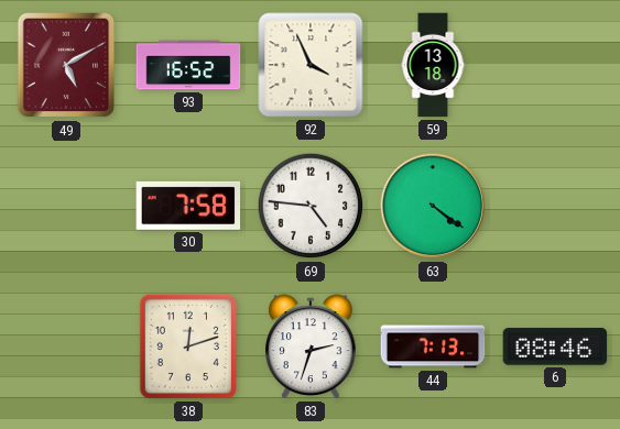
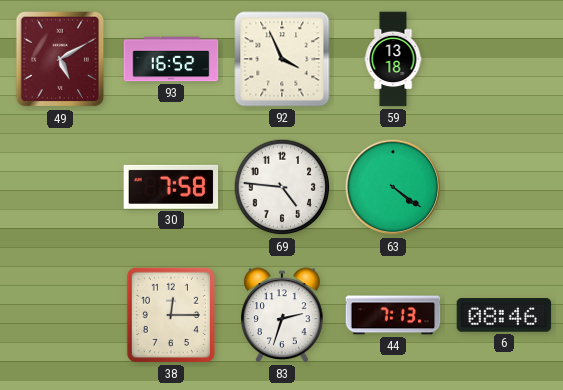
38: 12:12 -> 12:15
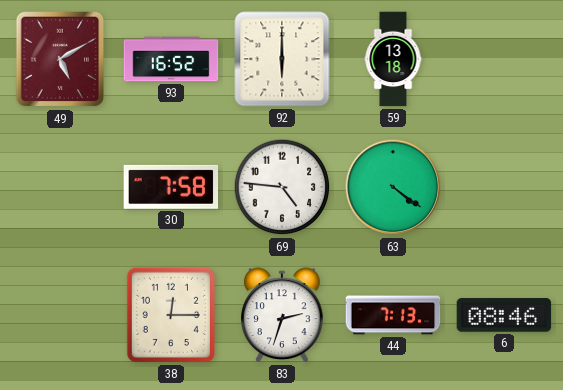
92: 3:56 -> 6:00
